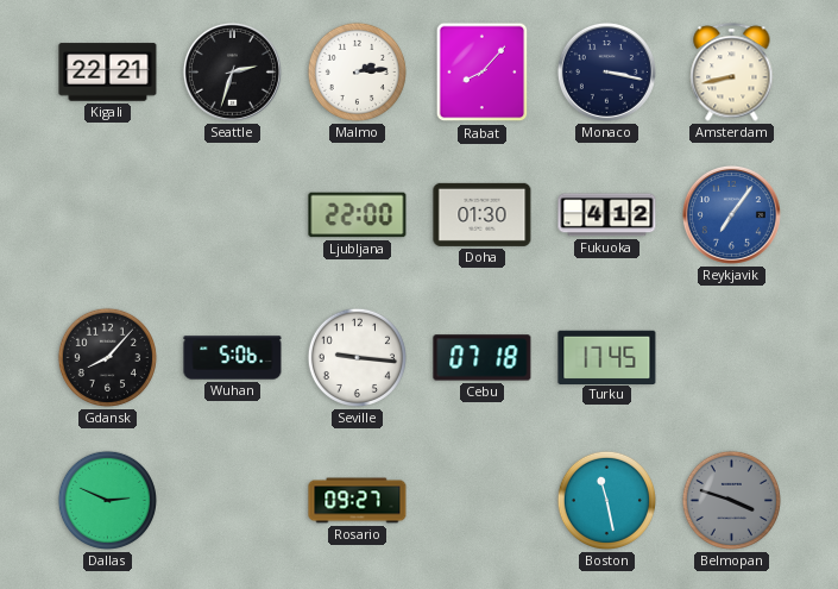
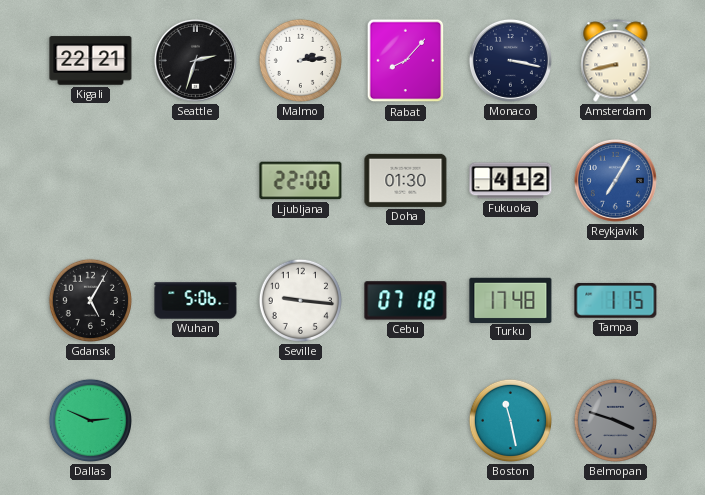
Reykjavik: 7:06 -> 7:05
Gdansk: 8:07 -> 5:05
Turku: 17:45 -> 17:48
Tampa: none -> 1:15
Rosario: 09:27 -> none
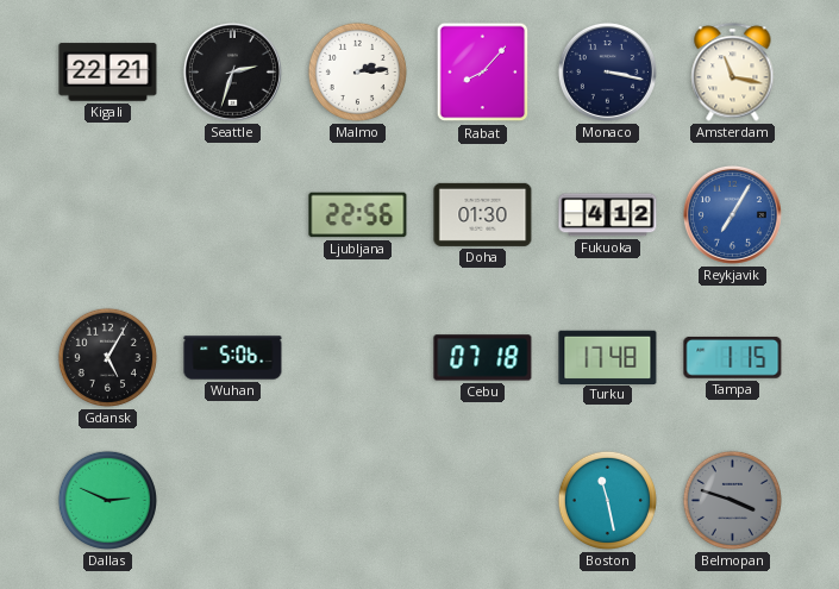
Amsterdam: 8:43 -> 11:17
Ljubljana: 22:00 -> 22:56
Seville: 9:16 -> none
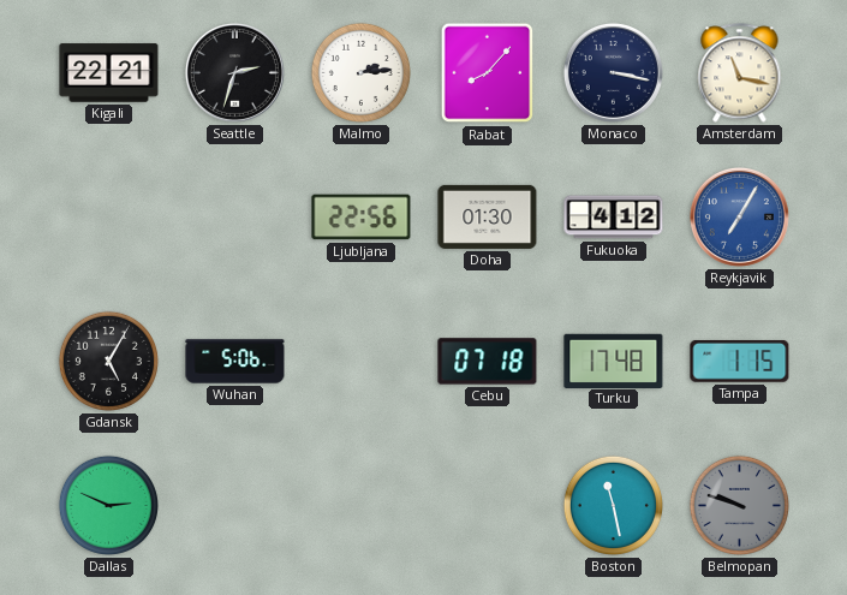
Belmopan: 3:48 -> 9:48
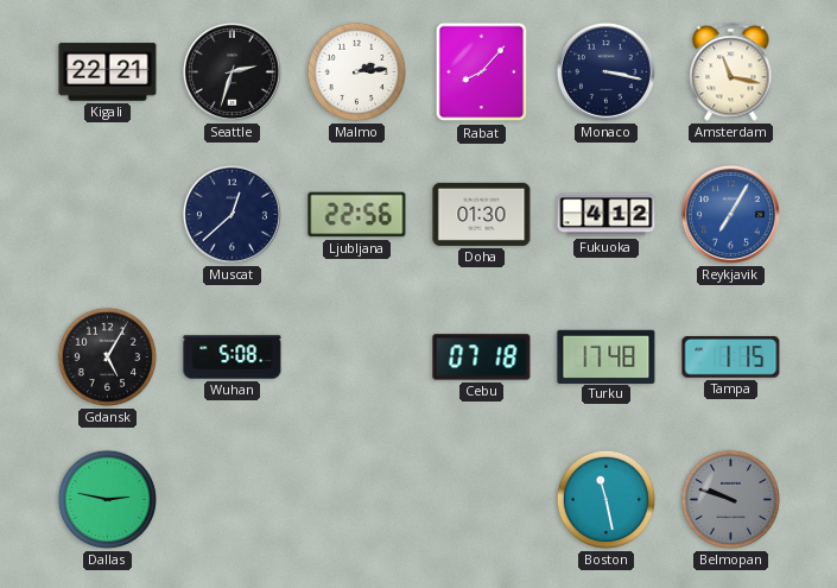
Muscat: none -> 12:38
Wuhan: 5:06 -> 5:08
Dallas: 2:49 -> 2:47
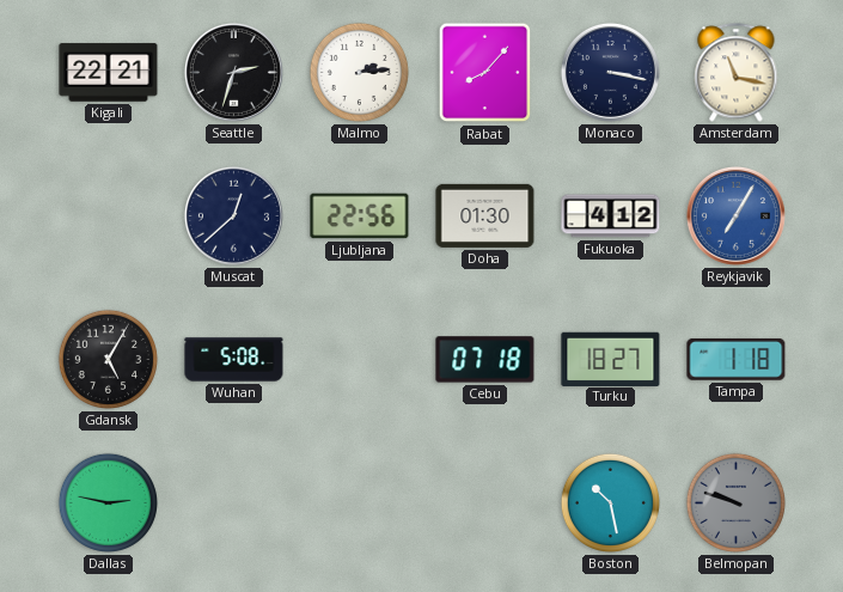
Turku: 17:48 -> 18:27
Tampa: 1:15 -> 1:18
Boston: 11:28 -> 10:28
